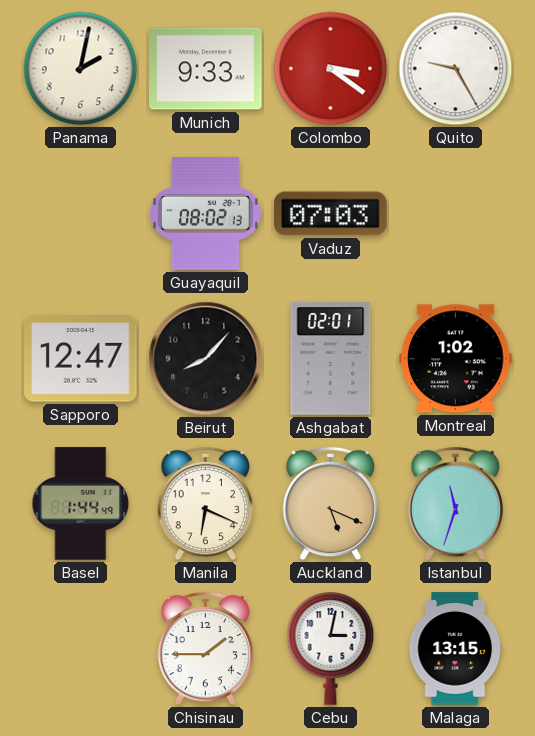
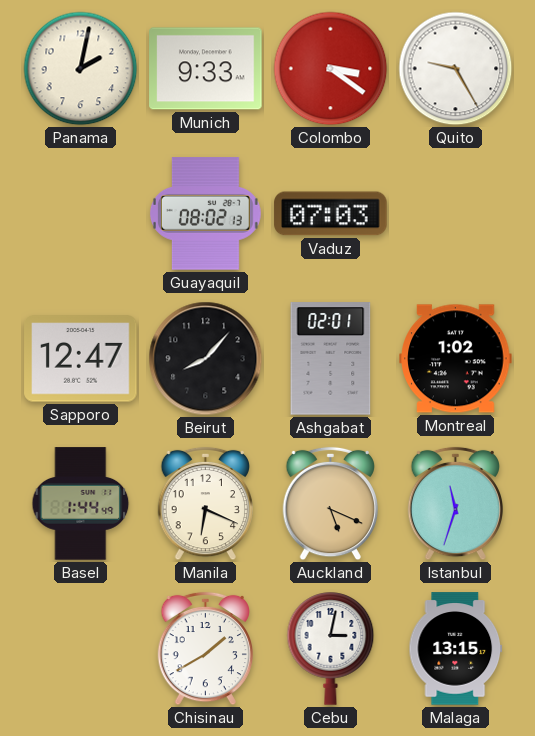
Chisinau: 1:45 -> 1:40
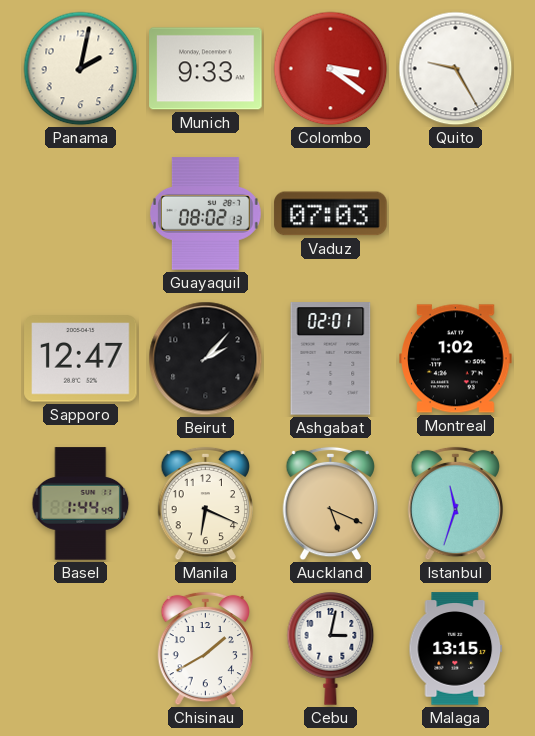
Beirut: 8:07 -> 2:07
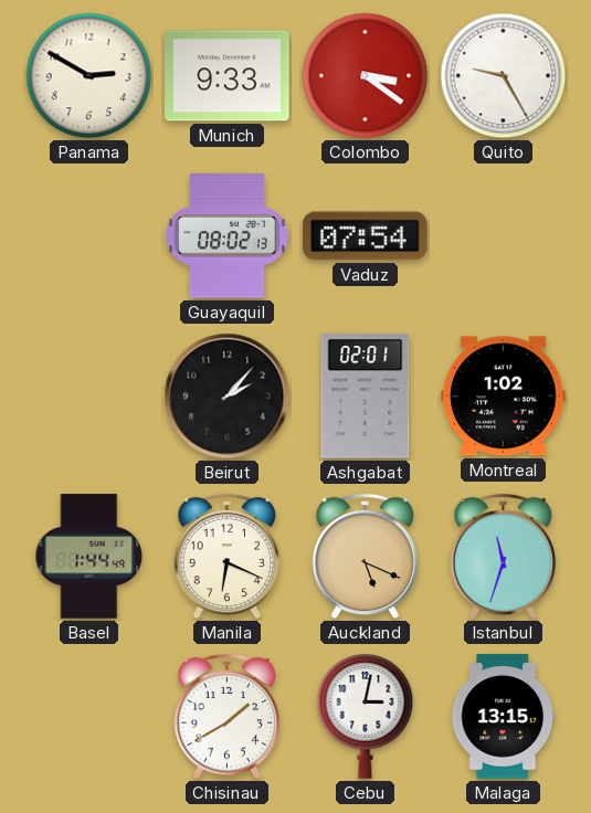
Panama: 2:02 -> 2:50
Vaduz: 07:03 -> 07:54
Sapporo: 12:47 -> none
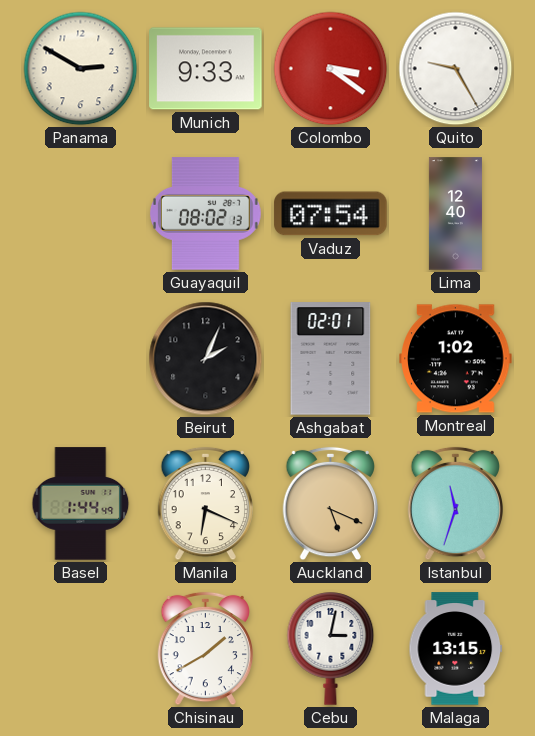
Lima: none -> 12:40
Beirut: 2:07 -> 2:04
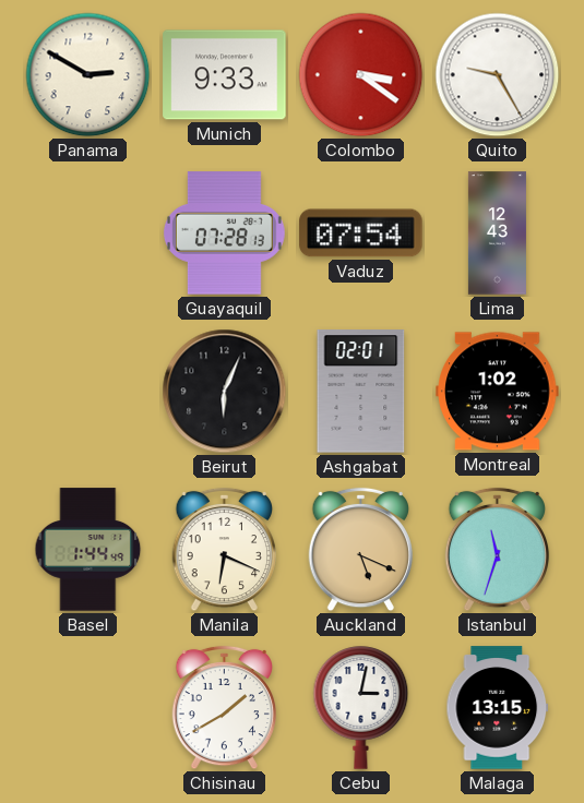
Guayaquil: 08:02 -> 07:28
Lima: 12:40 -> 12:43
Beirut: 2:04 -> 6:04
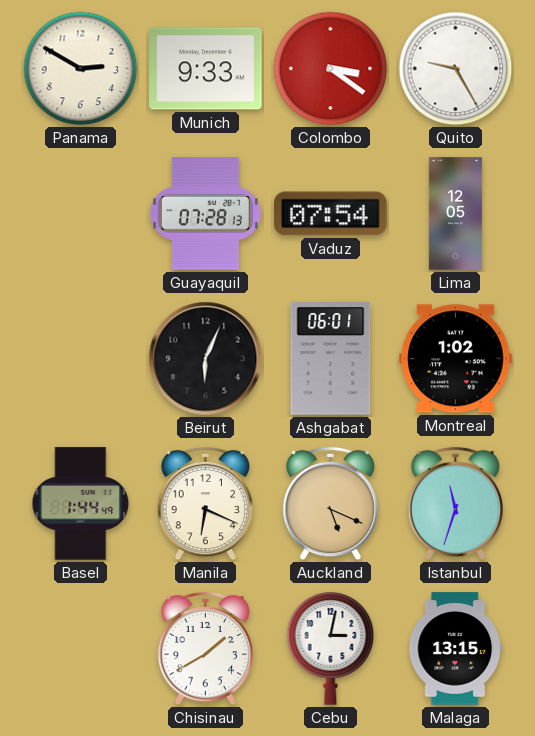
Lima: 12:43 -> 12:05
Ashgabat: 02:01 -> 06:01
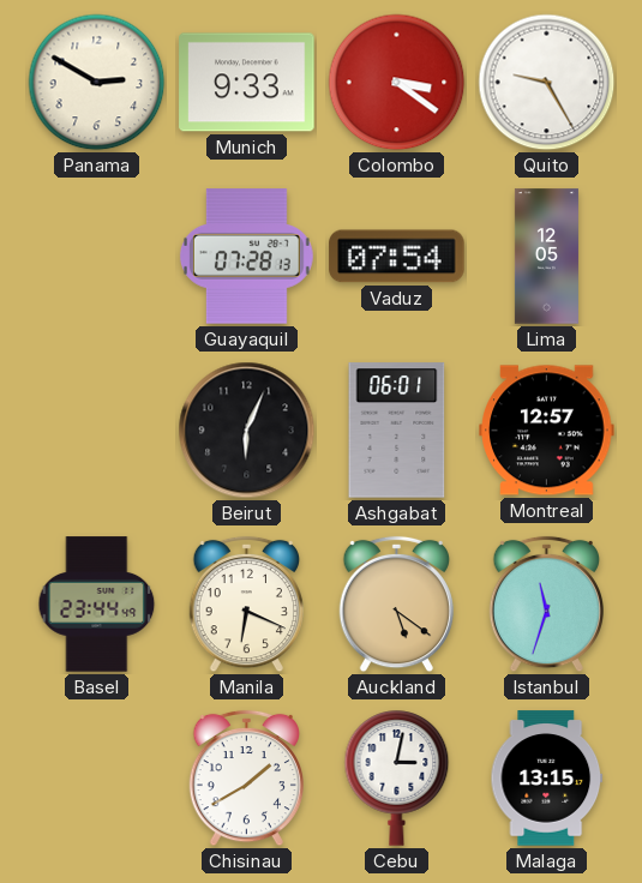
Montreal: 1:02 -> 12:57
Basel: 1:44 -> 23:44
Auckland: 5:19 -> 5:21
